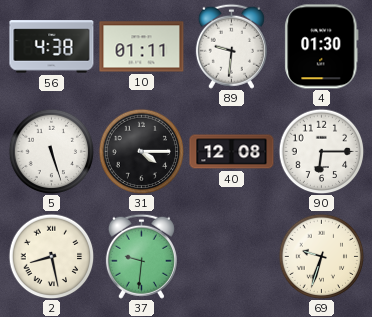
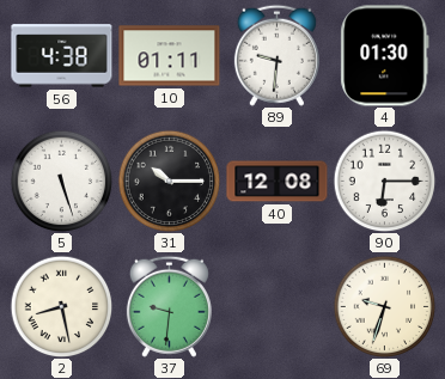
31: 4:15 -> 10:15
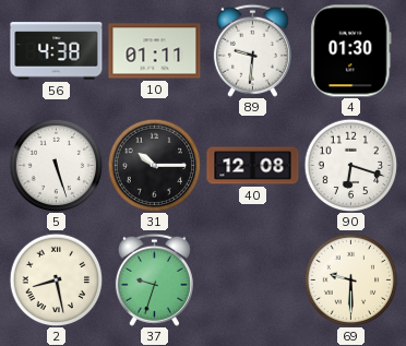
90: 6:15 -> 6:18
37: 9:31 -> 9:33
69: 9:33 -> 9:30
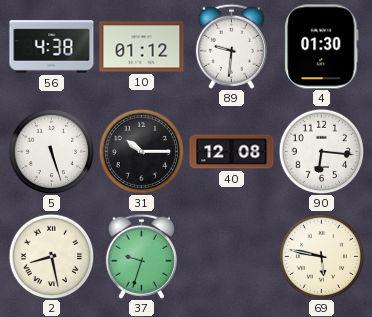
10: 01:11 -> 01:12
90: 6:18 -> 6:16
69: 9:30 -> 5:47
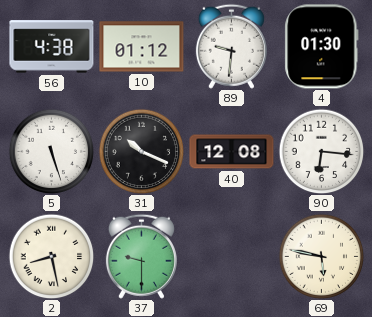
31: 10:15 -> 10:19
37: 9:33 -> 9:30
